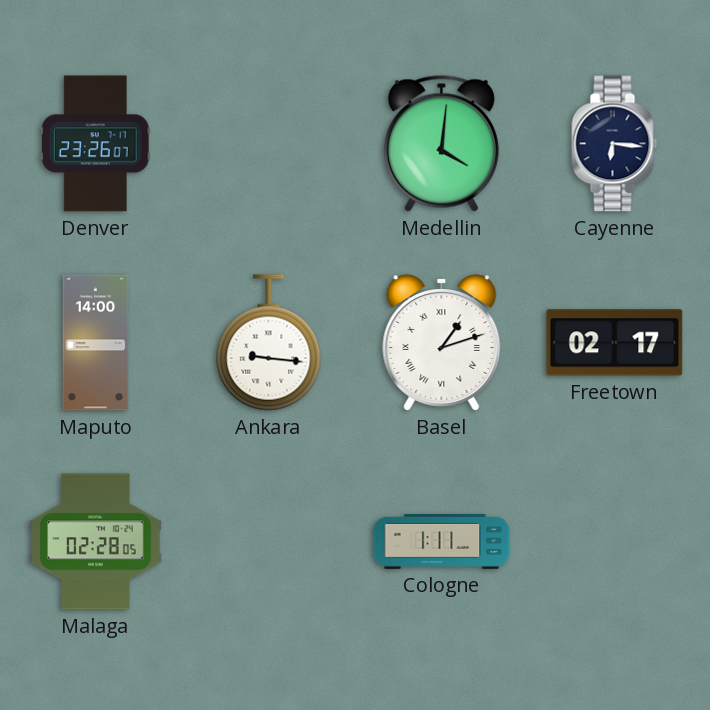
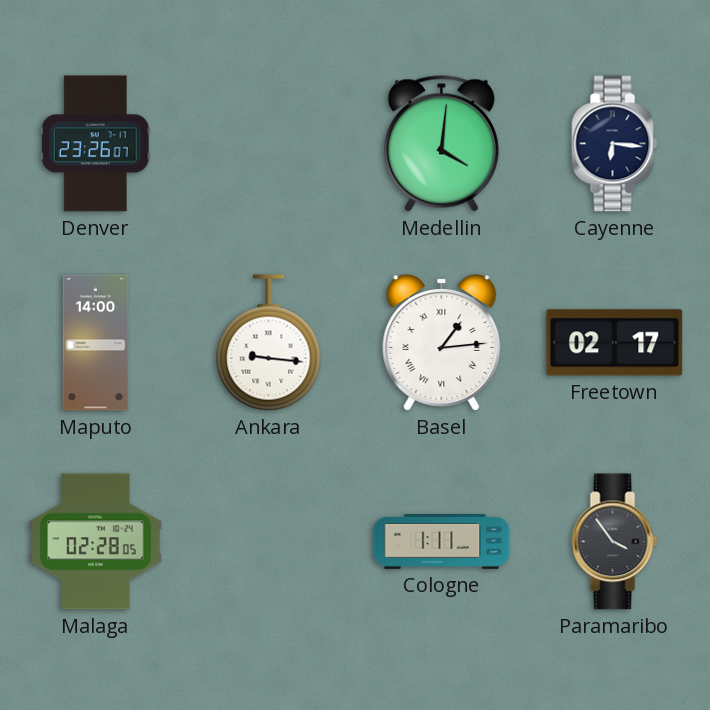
Basel: 1:12 -> 1:14
Paramaribo: none -> 3:54
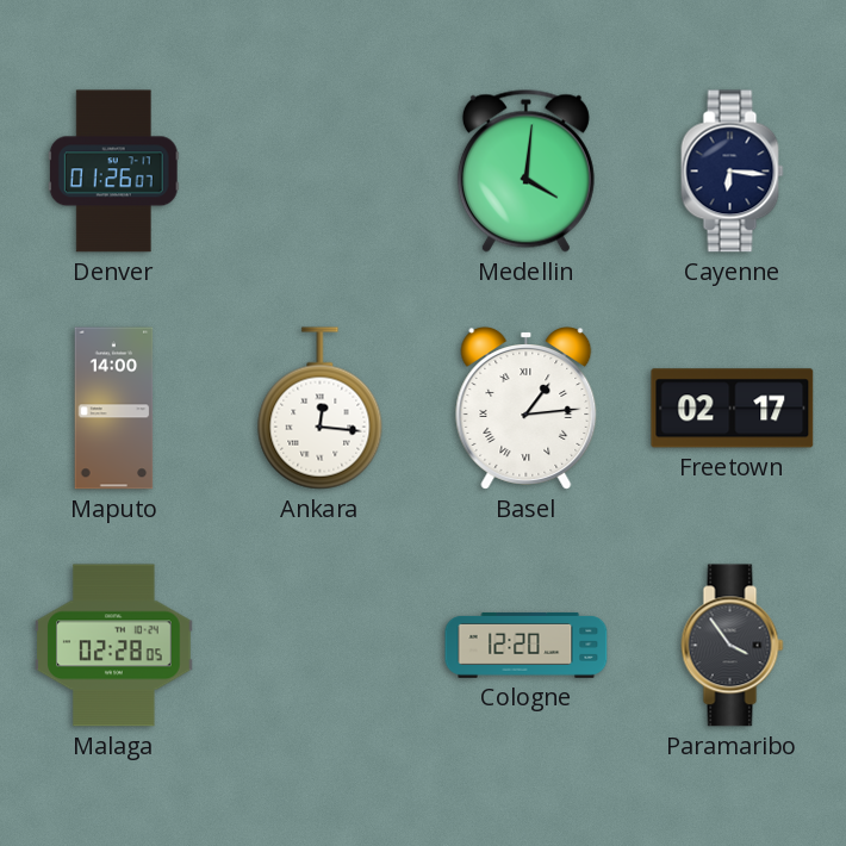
Denver: 23:26 -> 01:26
Ankara: 9:16 -> 12:16
Cologne: 1:11 -> 12:20
